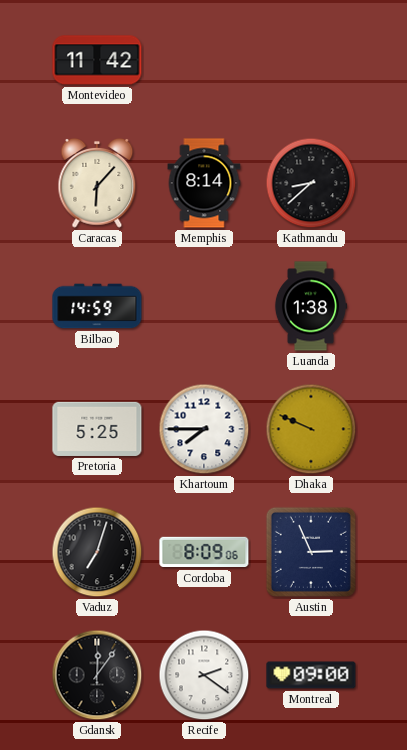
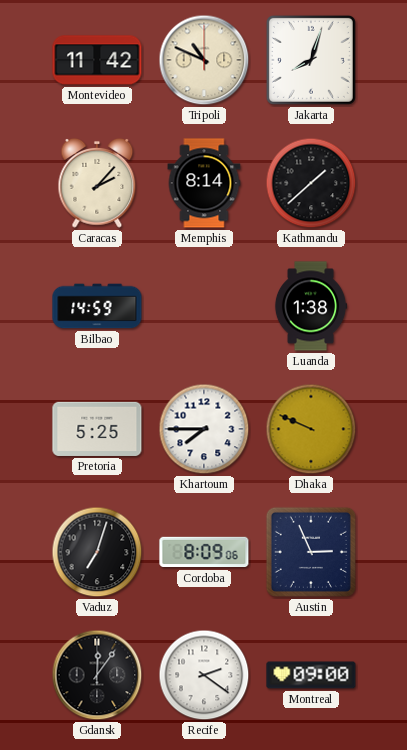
Tripoli: none -> 10:49
Jakarta: none -> 8:03
Caracas: 6:07 -> 2:07
Kathmandu: 8:38 -> 1:38
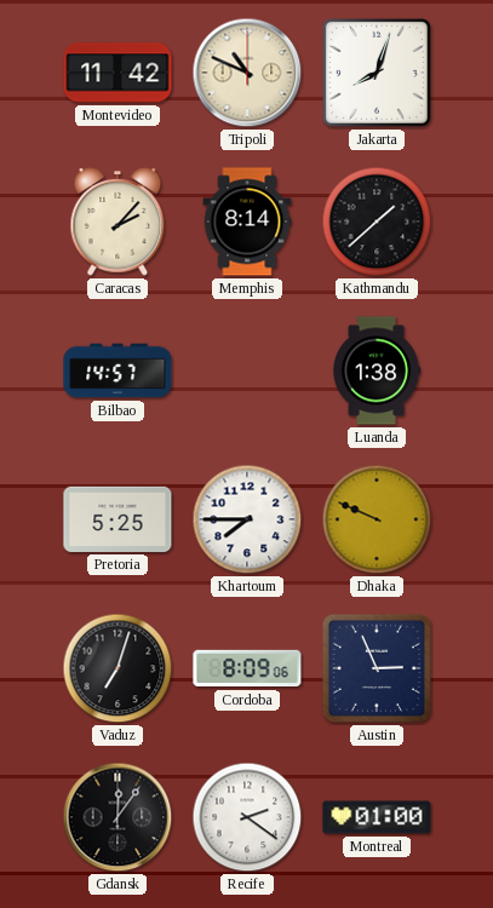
Bilbao: 14:59 -> 14:57
Montreal: 09:00 -> 01:00
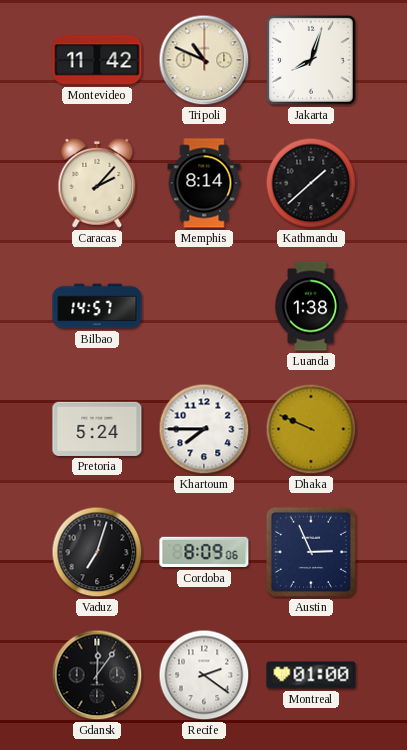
Pretoria: 5:25 -> 5:24
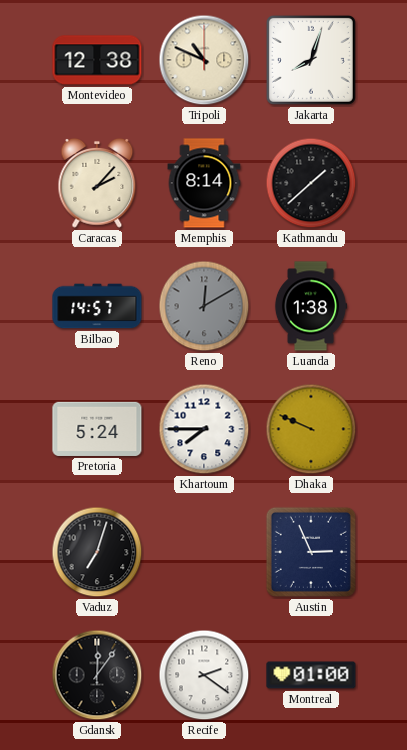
Montevideo: 11:42 -> 12:38
Reno: none -> 12:10
Cordoba: 8:09 -> none
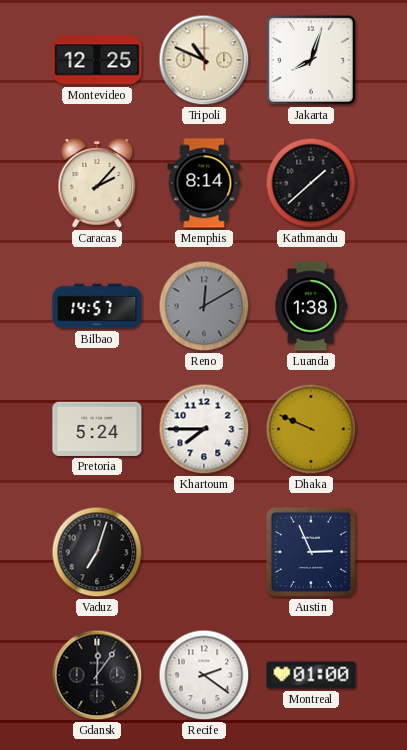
Montevideo: 12:38 -> 12:25
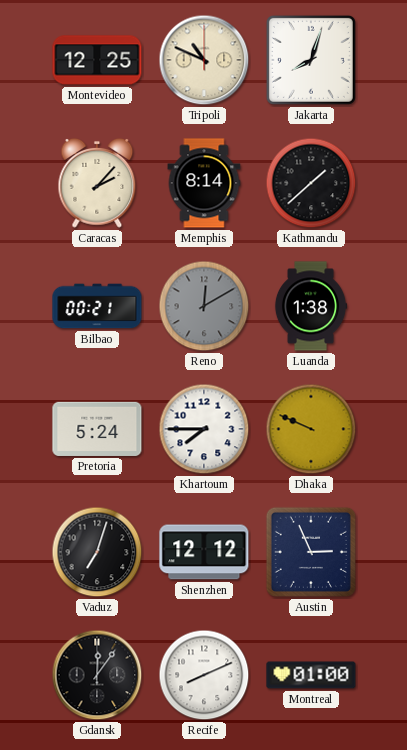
Bilbao: 14:57 -> 00:21
Shenzhen: none -> 12:12
Recife: 2:21 -> 8:11
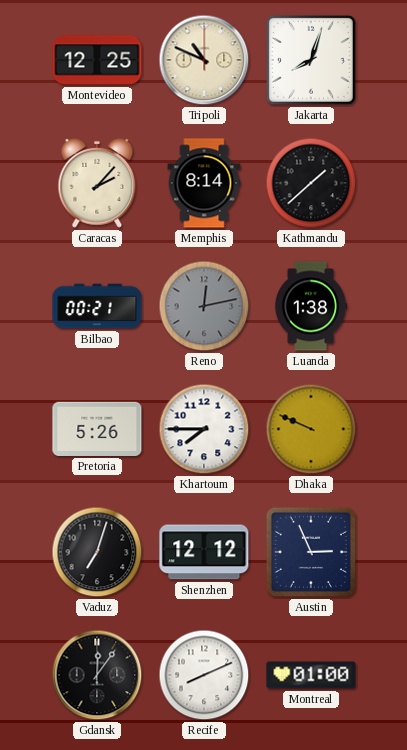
Reno: 12:10 -> 12:13
Pretoria: 5:24 -> 5:26
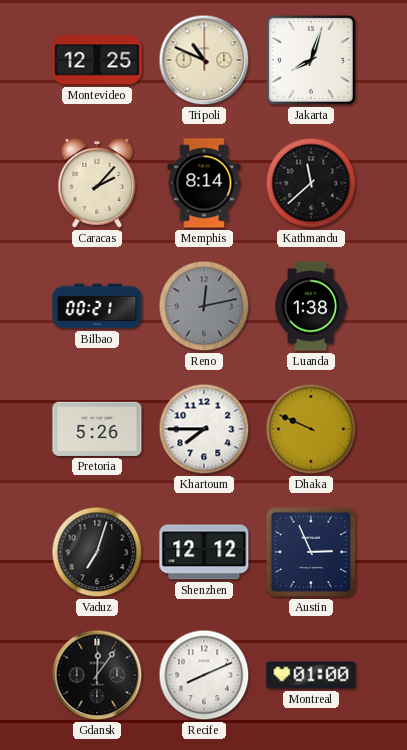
Kathmandu: 1:38 -> 11:38
